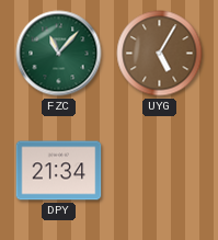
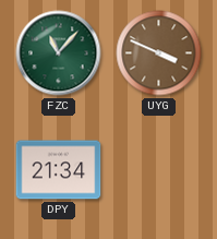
UYG: 5:05 -> 3:49
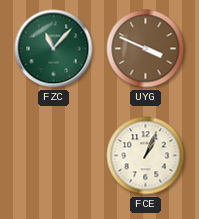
DPY: 21:34 -> none
FCE: none -> 1:04
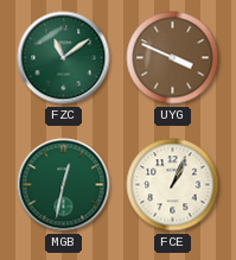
FZC: 11:07 -> 11:09
MGB: none -> 12:32
